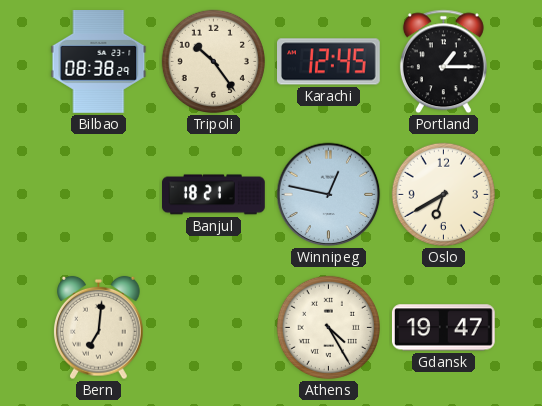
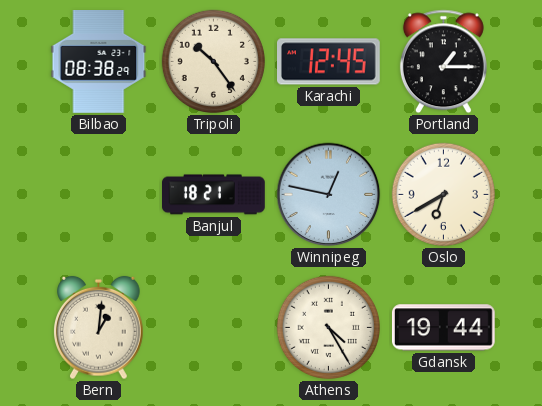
Bern: 7:01 -> 1:01
Gdansk: 19:47 -> 19:44
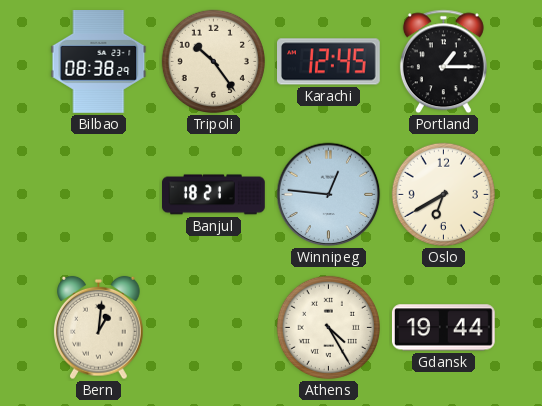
Winnipeg: 12:47 -> 12:46
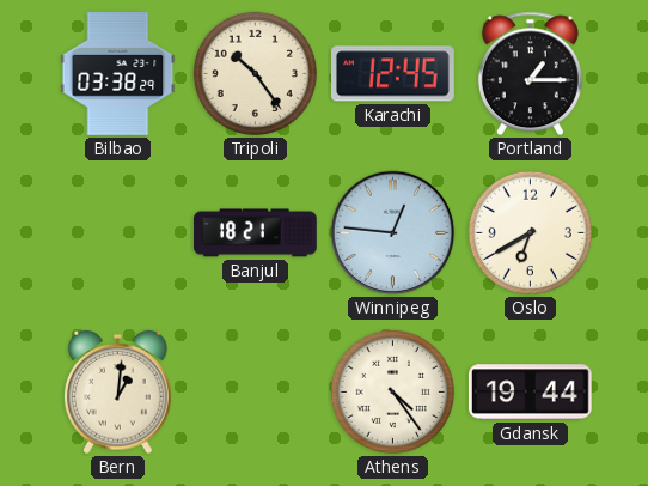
Bilbao: 08:38 -> 03:38
Athens: 4:25 -> 4:24
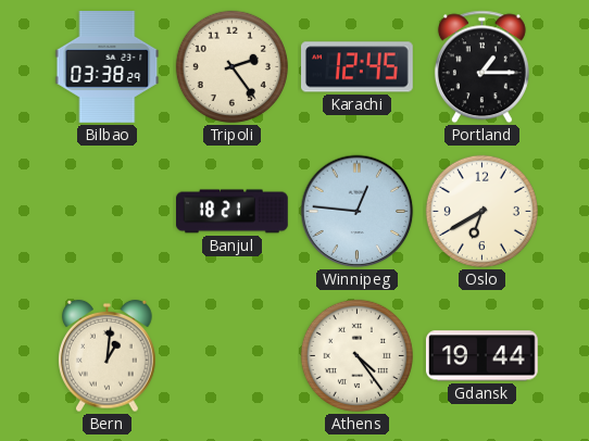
Tripoli: 10:24 -> 2:24
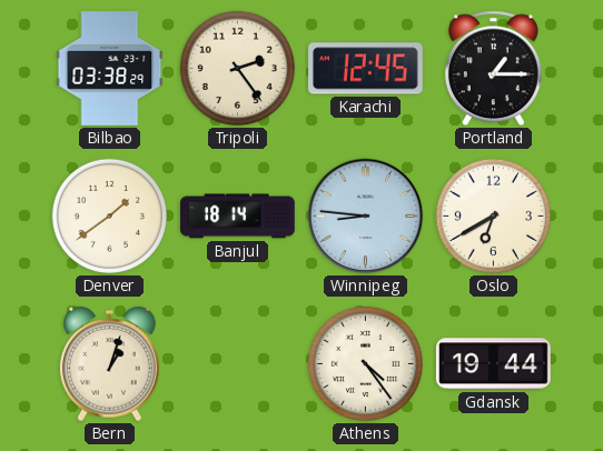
Denver: none -> 1:39
Banjul: 18:21 -> 18:14
Winnipeg: 12:46 -> 8:46
Bern: 1:01 -> 1:03
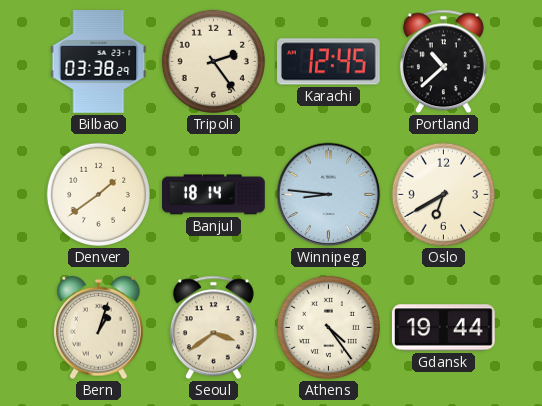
Portland: 1:15 -> 10:38
Seoul: none -> 3:39
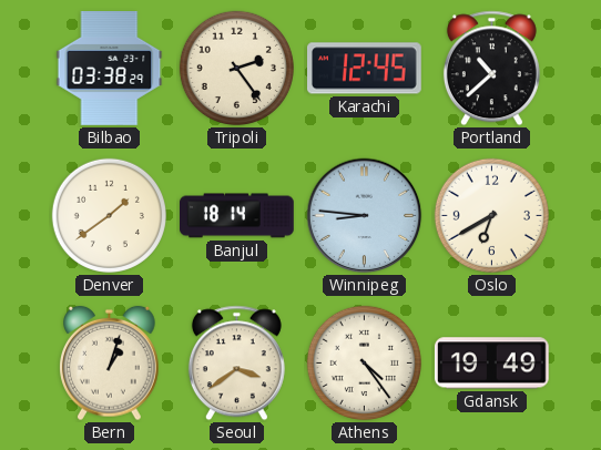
Gdansk: 19:44 -> 19:49
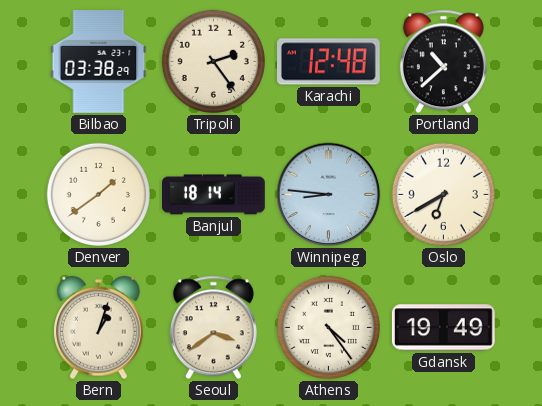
Karachi: 12:45 -> 12:48
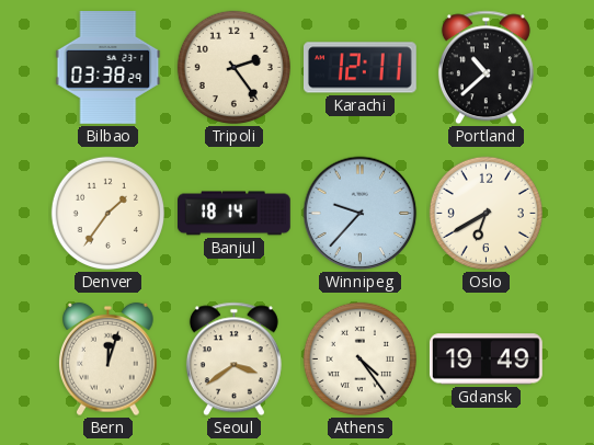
Karachi: 12:48 -> 12:11
Denver: 1:39 -> 1:36
Winnipeg: 8:46 -> 9:37
Bern: 1:03 -> 12:03
